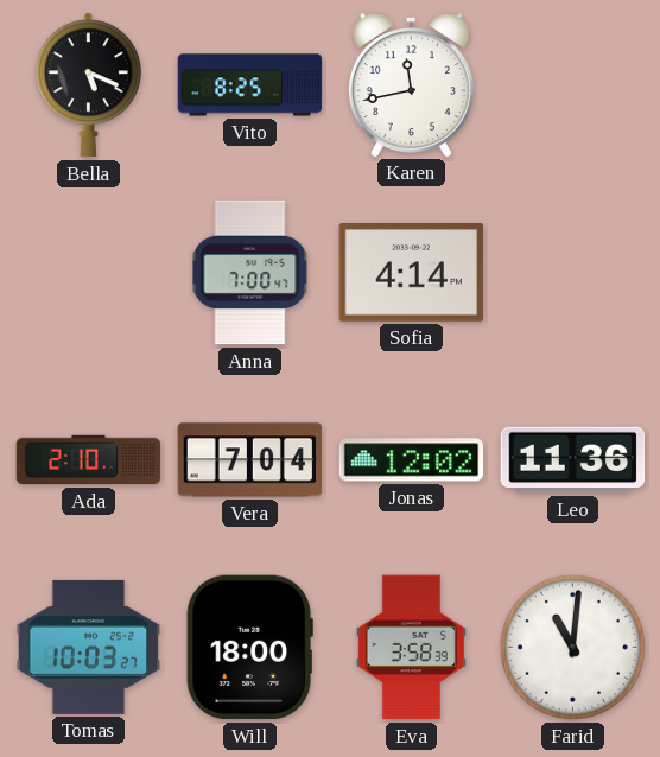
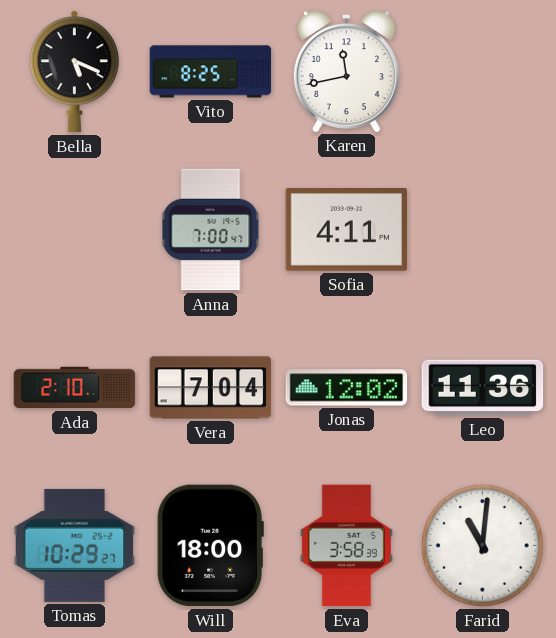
Sofia: 4:14 -> 4:11
Tomas: 10:03 -> 10:29
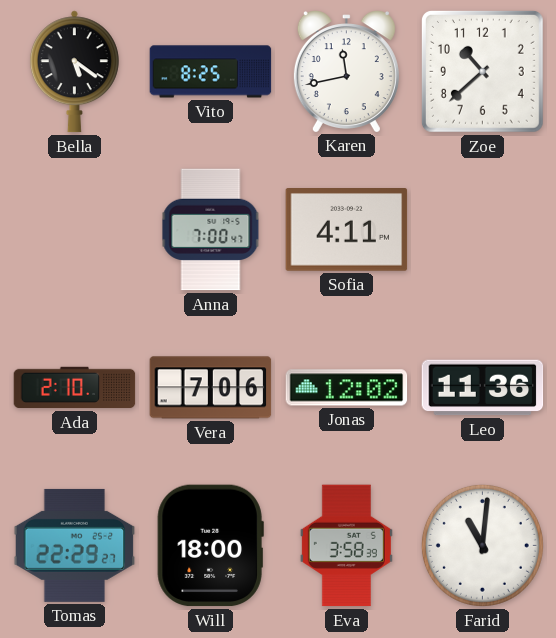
Bella: 5:19 -> 5:21
Zoe: none -> 10:38
Vera: 7:04 -> 7:06
Tomas: 10:29 -> 22:29
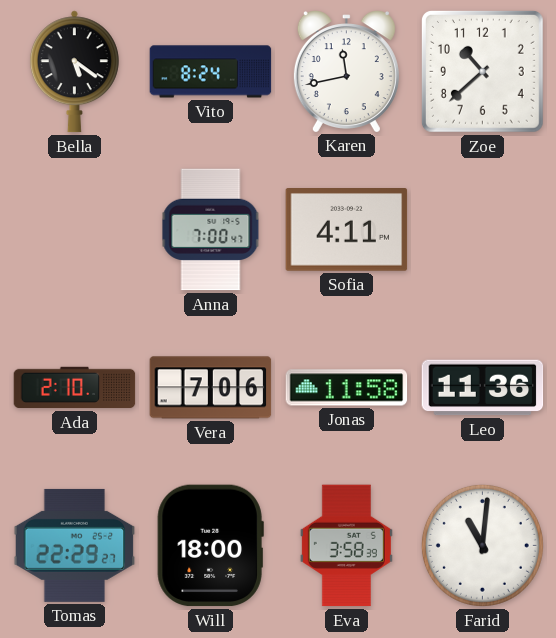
Vito: 8:25 -> 8:24
Jonas: 12:02 -> 11:58
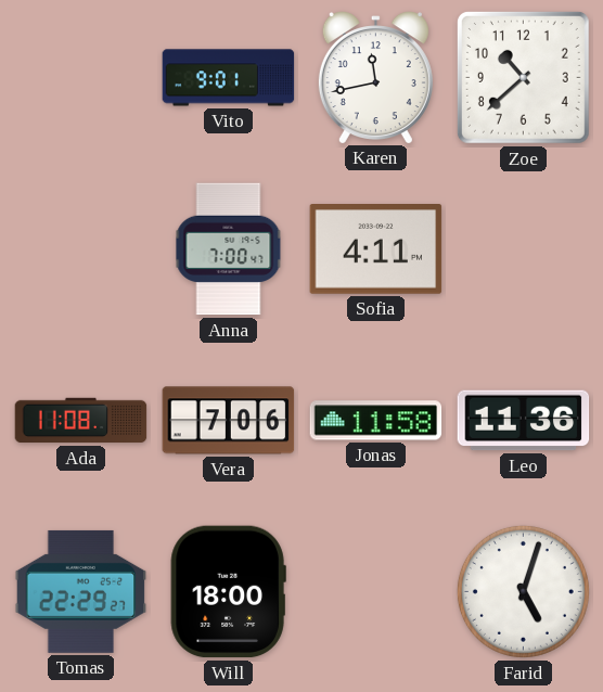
Bella: 5:21 -> none
Vito: 8:24 -> 9:01
Ada: 2:10 -> 11:08
Eva: 3:58 -> none
Farid: 11:01 -> 5:03
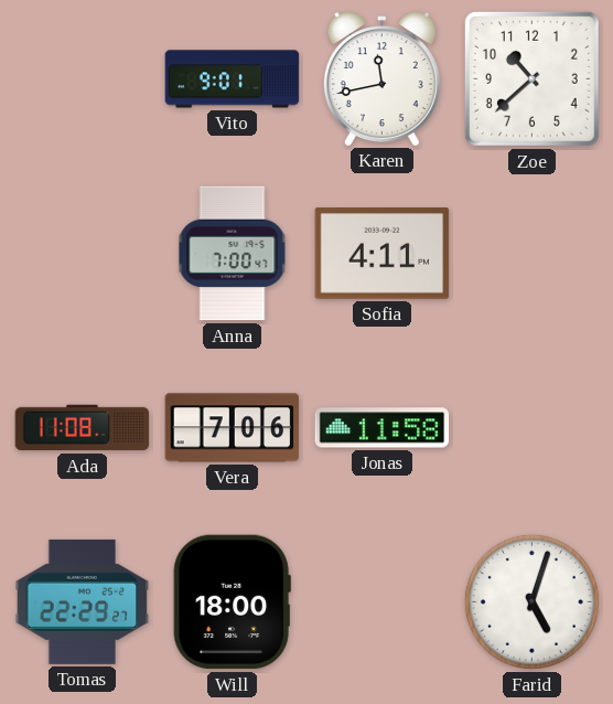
Leo: 11:36 -> none
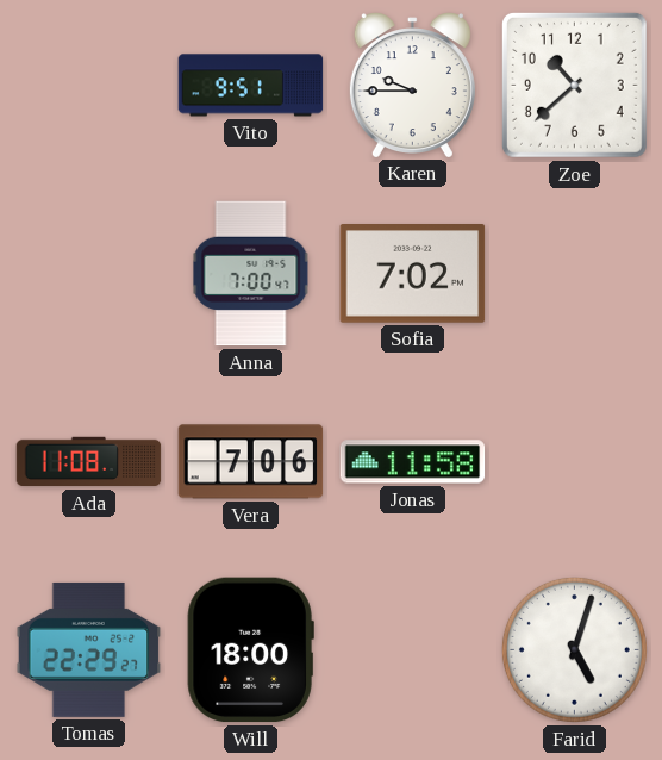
Vito: 9:01 -> 9:51
Karen: 11:43 -> 9:45
Sofia: 4:11 -> 7:02
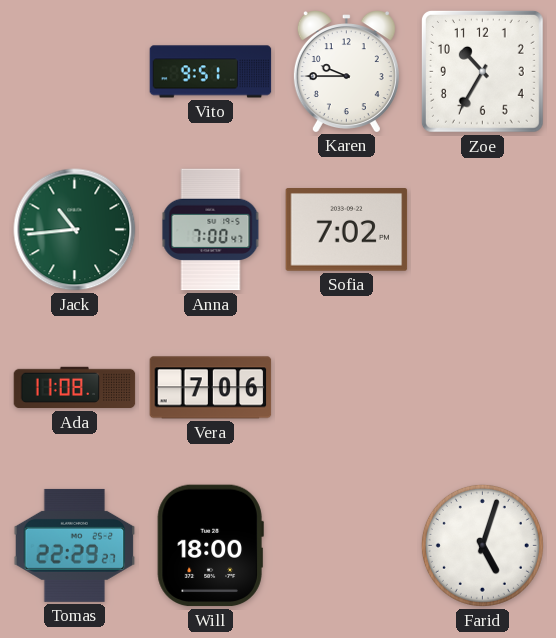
Zoe: 10:38 -> 10:35
Jack: none -> 10:44
Jonas: 11:58 -> none
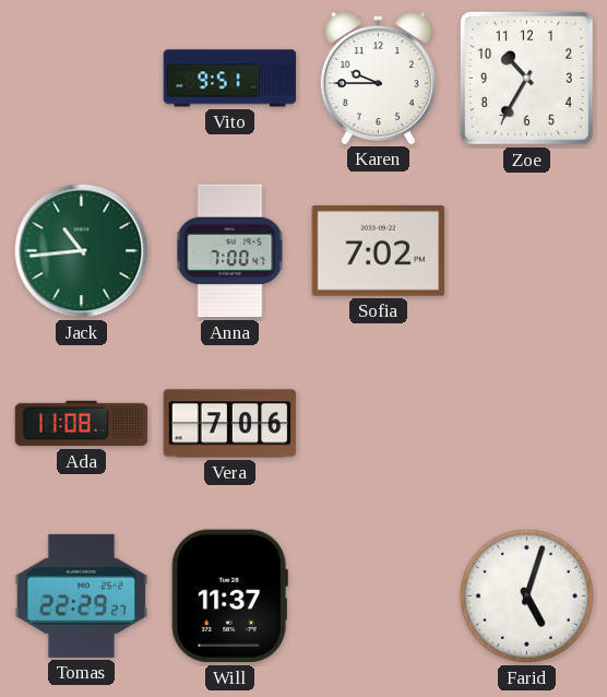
Will: 18:00 -> 11:37
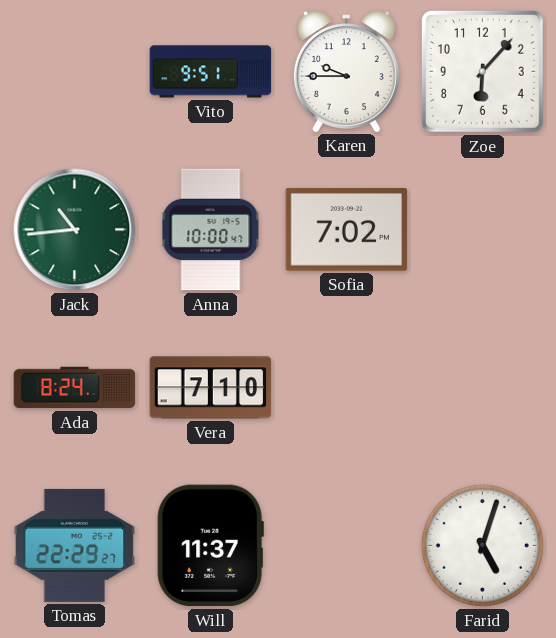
Zoe: 10:35 -> 6:07
Anna: 7:00 -> 10:00
Ada: 11:08 -> 8:24
Vera: 7:06 -> 7:10
